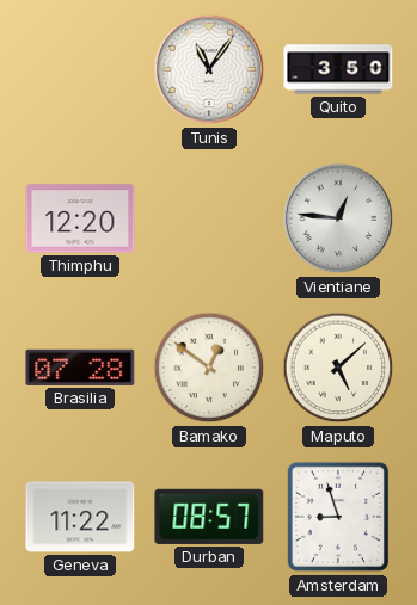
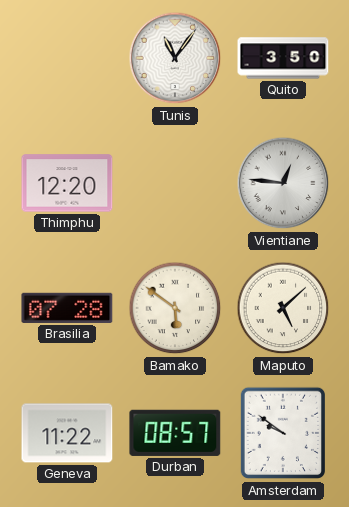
Bamako: 12:51 -> 5:51
Amsterdam: 8:57 -> 9:51
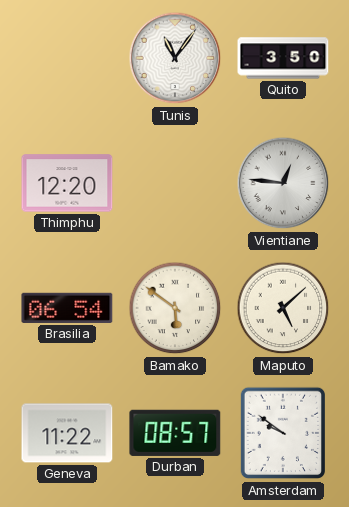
Brasilia: 07:28 -> 06:54
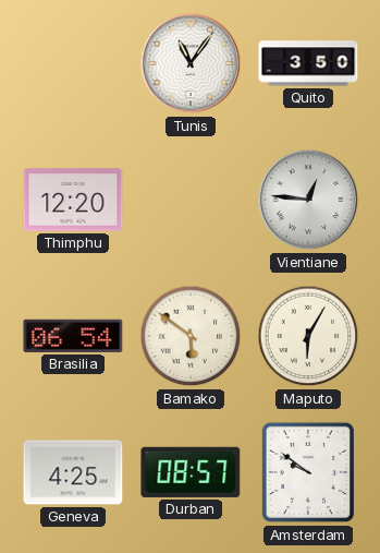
Maputo: 5:08 -> 6:05
Geneva: 11:22 -> 4:25
